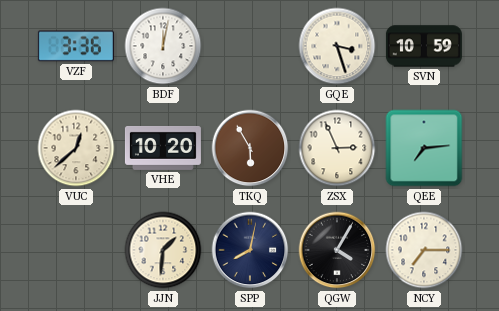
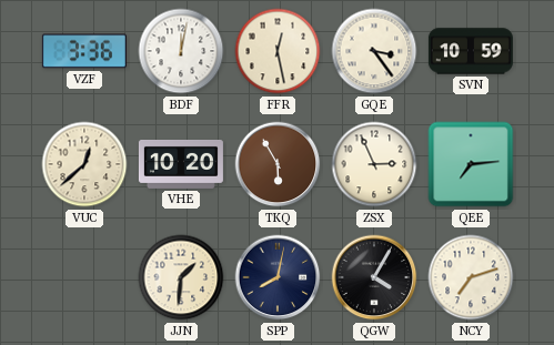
FFR: none -> 12:28
GQE: 3:27 -> 3:24
NCY: 7:15 -> 7:12
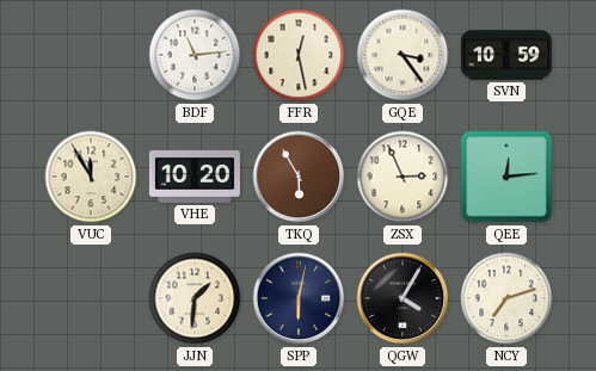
VZF: 3:36 -> none
BDF: 12:02 -> 11:14
VUC: 12:38 -> 11:55
QEE: 7:14 -> 12:14
SPP: 8:02 -> 6:02
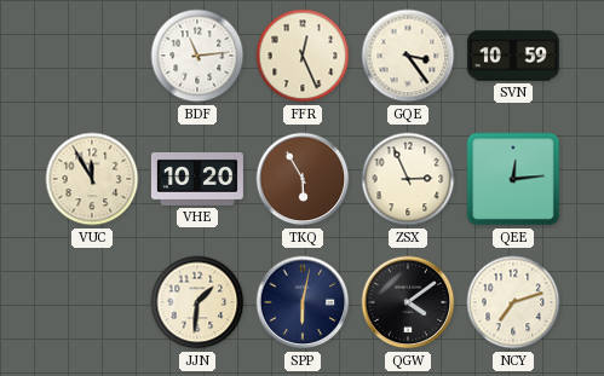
FFR: 12:28 -> 12:26
QGW: 4:05 -> 4:09
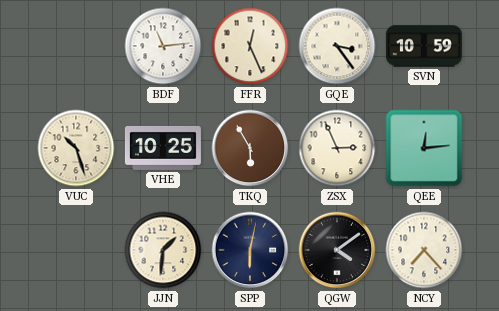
VUC: 11:55 -> 10:27
VHE: 10:20 -> 10:25
NCY: 7:12 -> 7:23
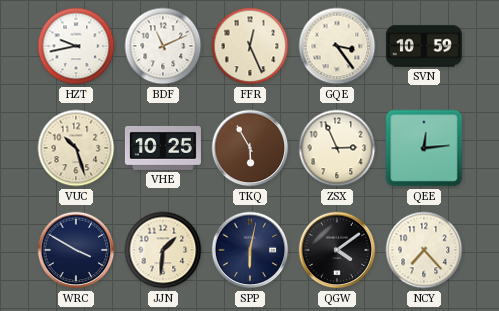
HZT: none -> 9:43
BDF: 11:14 -> 11:11
WRC: none -> 3:50
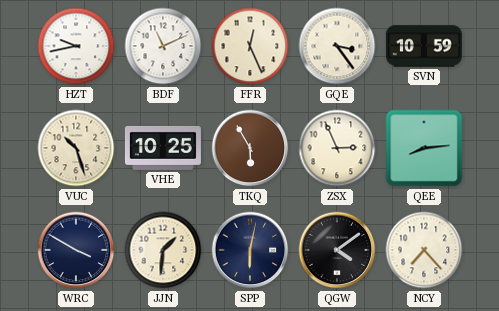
QEE: 12:14 -> 8:14
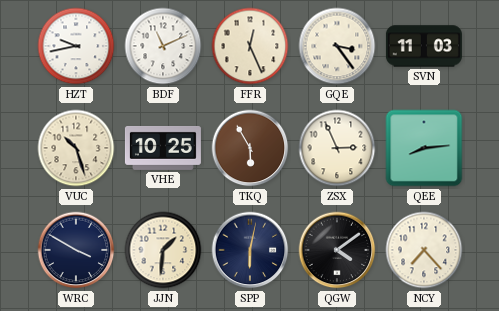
SVN: 10:59 -> 11:03
